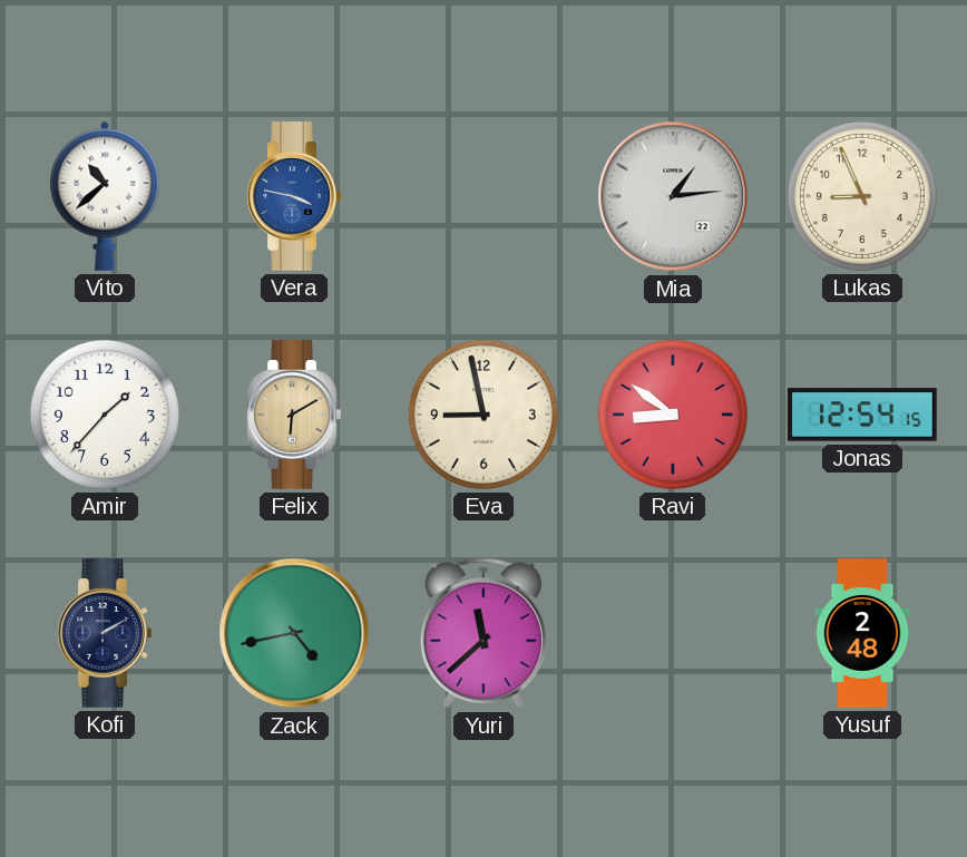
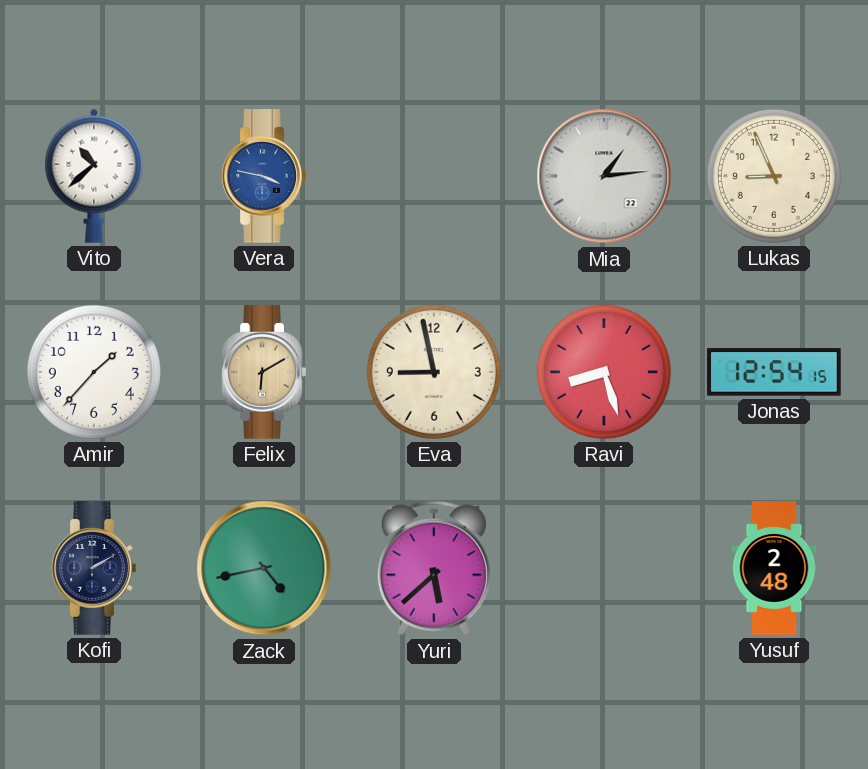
Ravi: 8:51 -> 8:27
Yuri: 11:38 -> 5:38
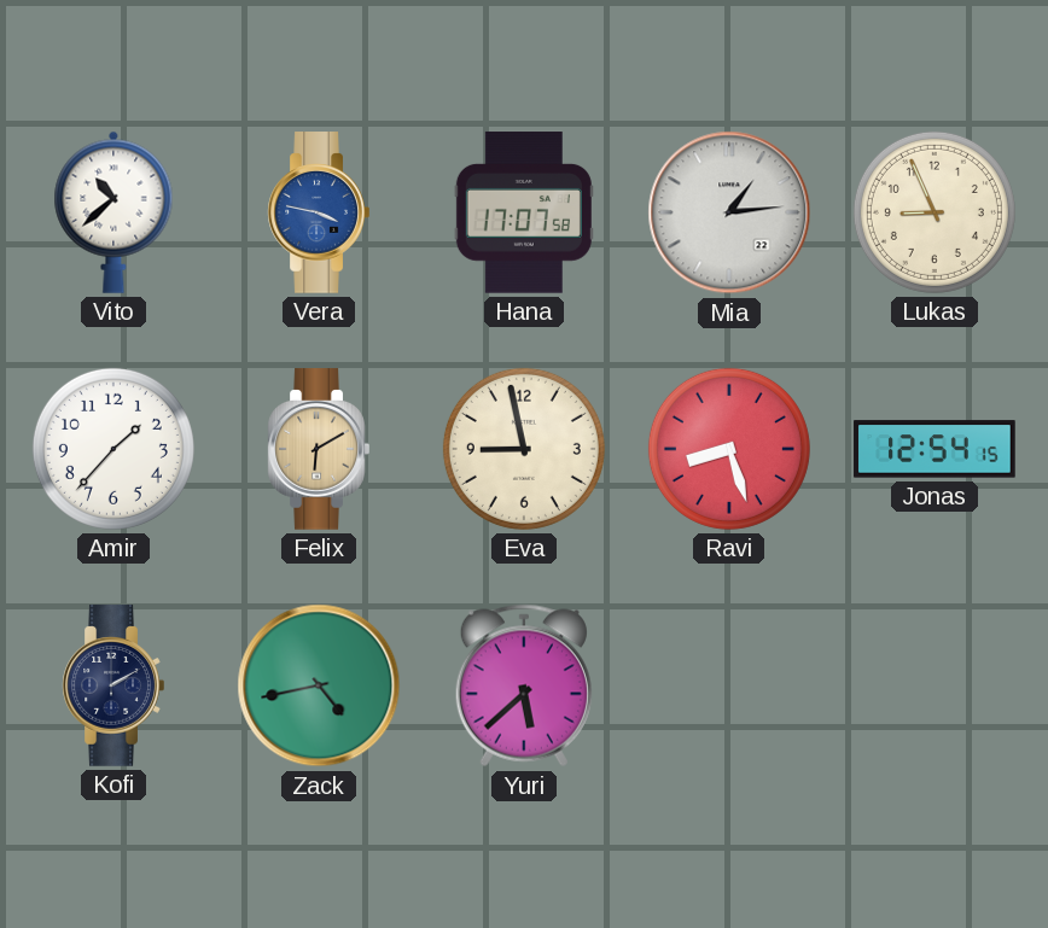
Hana: none -> 17:07
Yusuf: 2:48 -> none
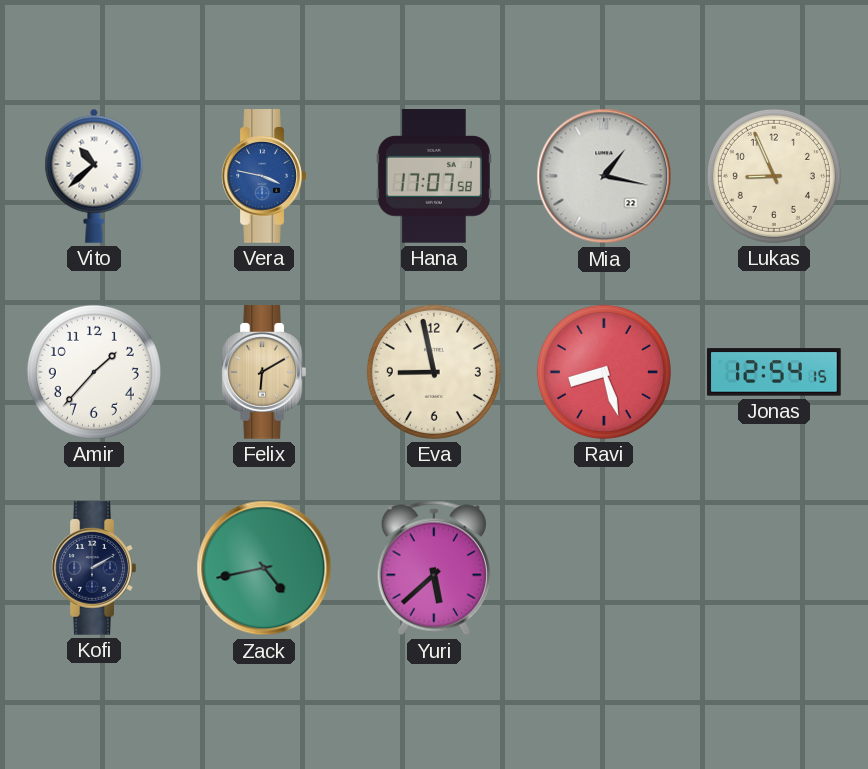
Mia: 1:14 -> 1:17
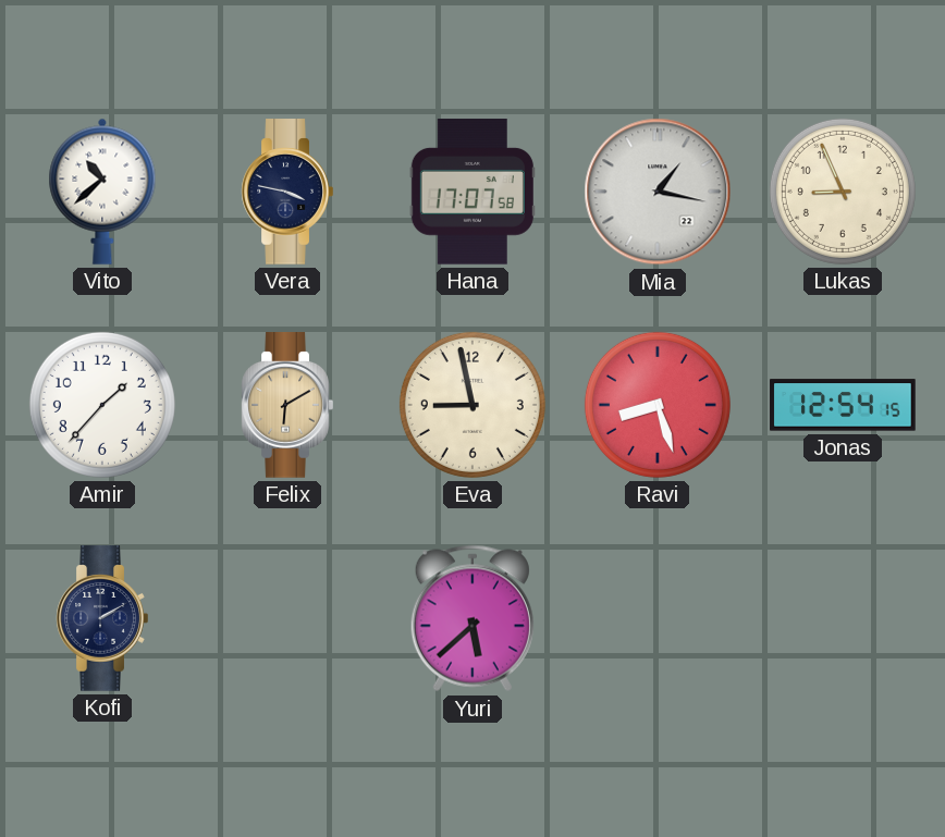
Vera dial: blue -> navy
Zack: 4:43 -> none
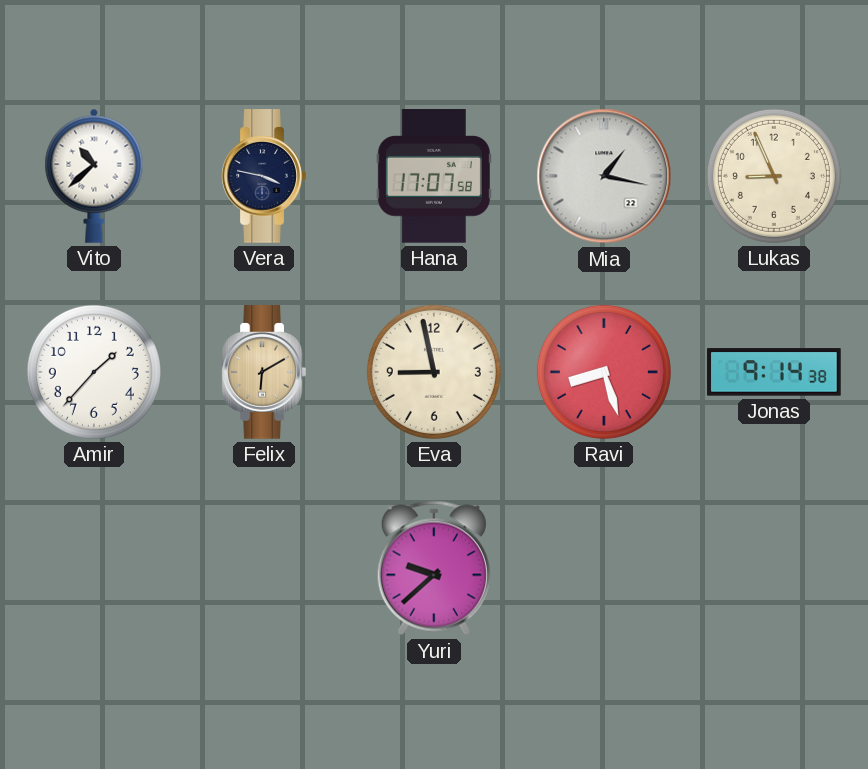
Jonas: 12:54 -> 9:14
Kofi: 2:10 -> none
Yuri: 5:38 -> 9:38
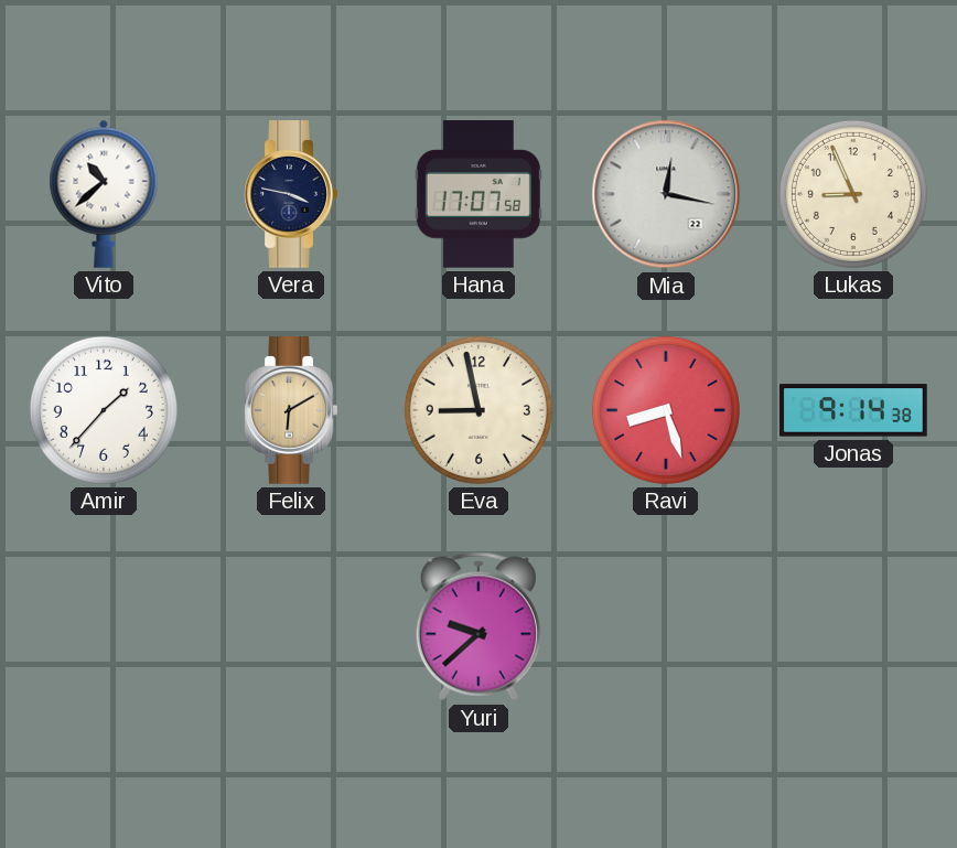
Mia: 1:17 -> 12:17
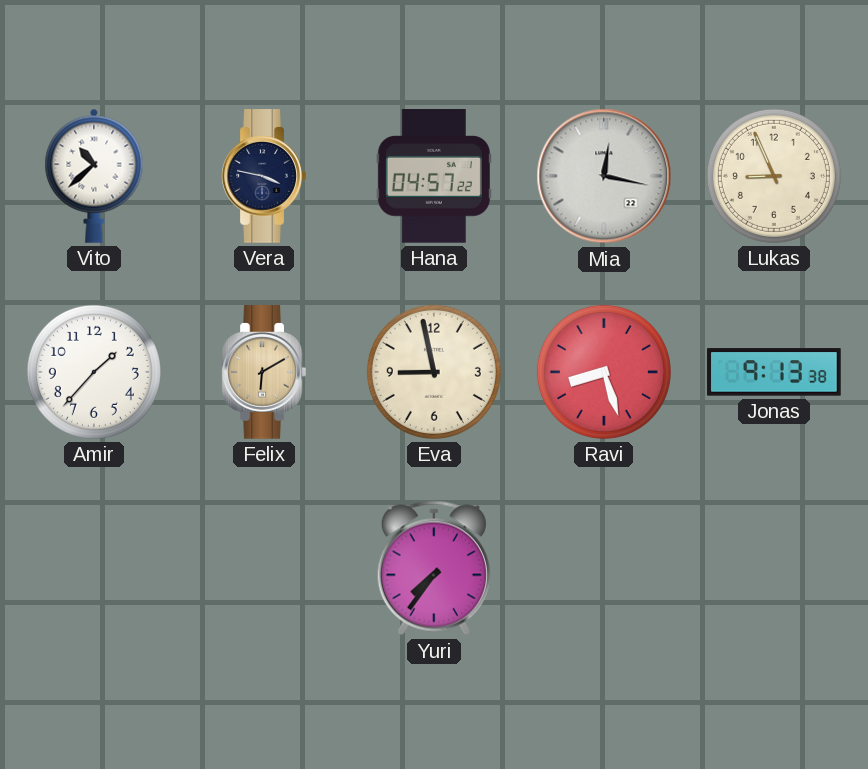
Hana: 17:07 -> 04:57
Jonas: 9:14 -> 9:13
Yuri: 9:38 -> 7:36
